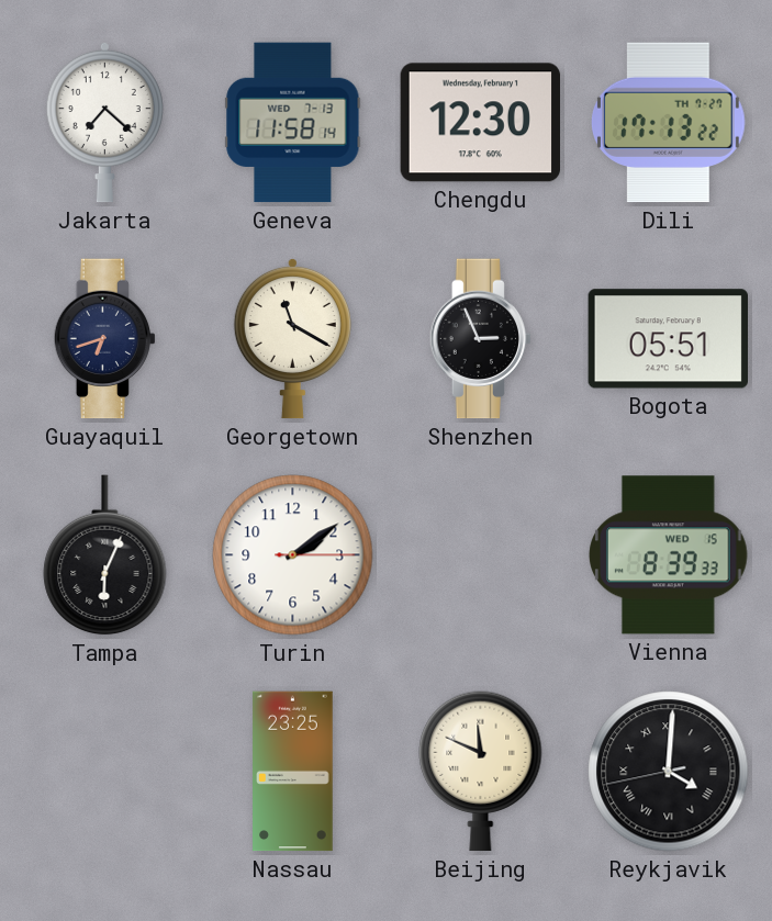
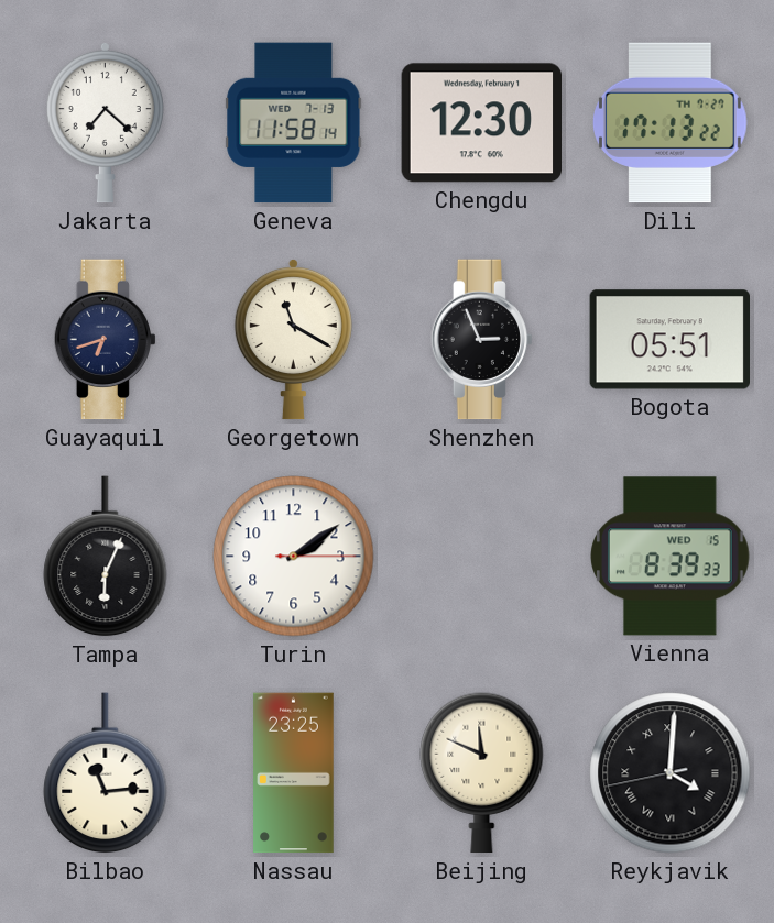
Bilbao: none -> 11:14
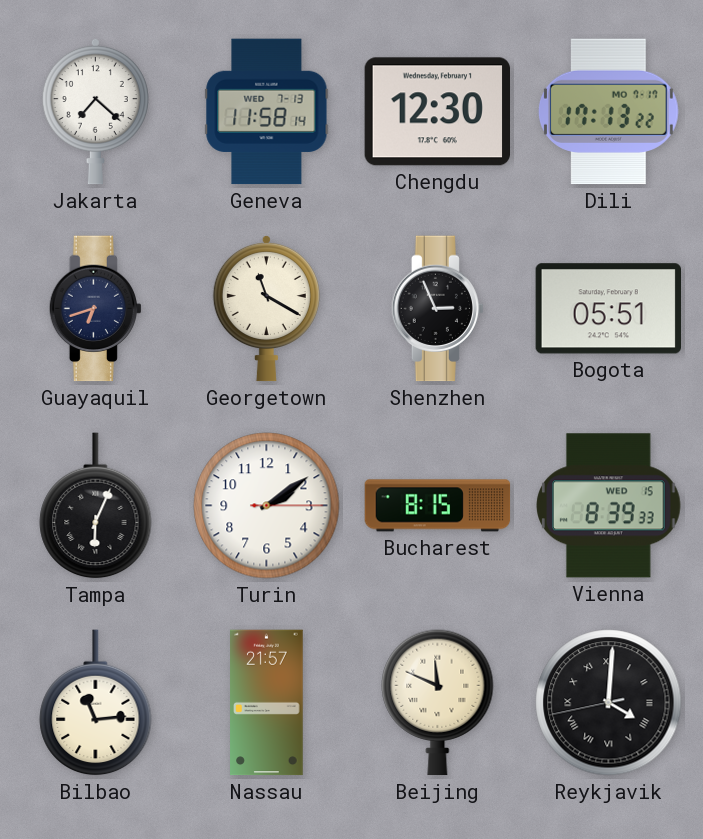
Dili date: TH 7-27 -> MO 7-17
Bucharest: none -> 8:15
Nassau: 23:25 -> 21:57
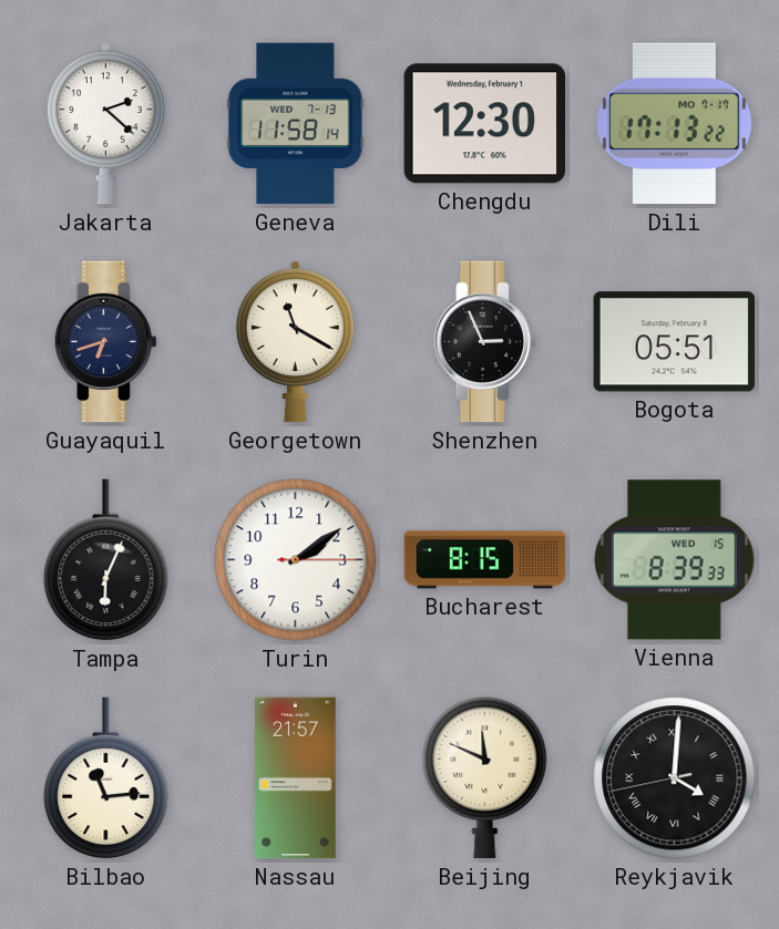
Jakarta: 7:22 -> 2:22
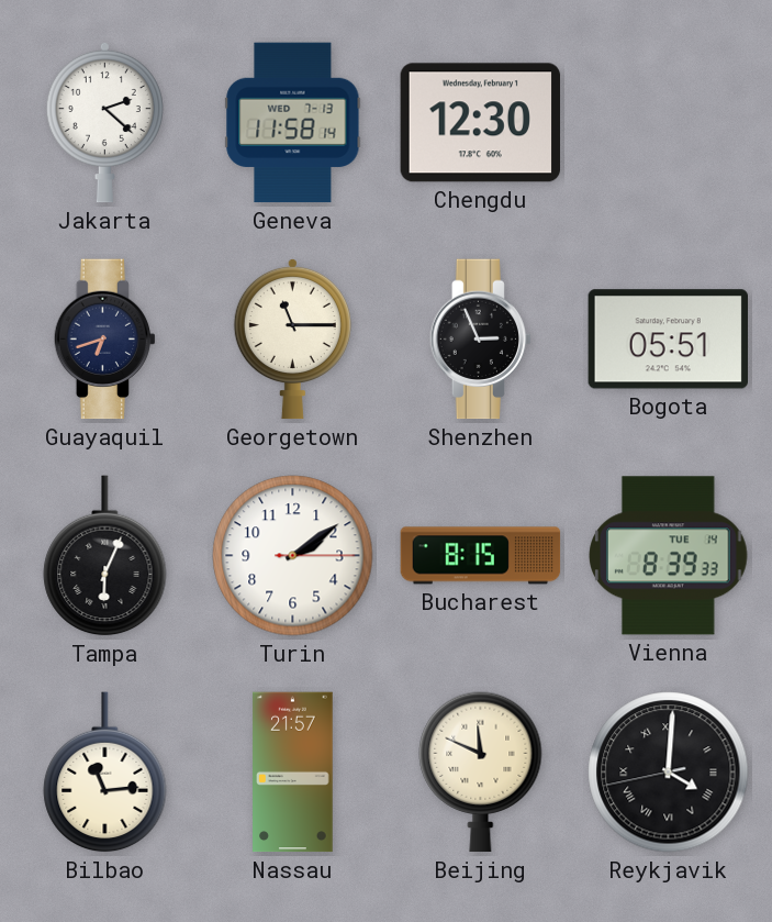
Dili: 17:13 -> none
Georgetown: 11:20 -> 11:15
Vienna date: WED 15 -> TUE 14
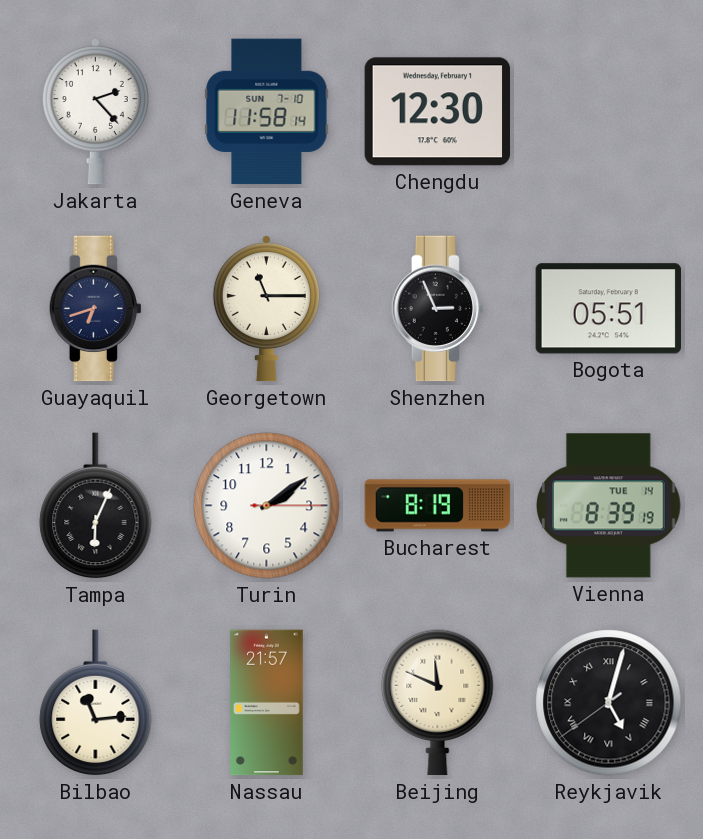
Jakarta: 2:22 -> 2:23
Geneva date: WED 7-13 -> SUN 7-10
Bucharest: 8:15 -> 8:19
Vienna: 8:39:33 -> 8:39:19
Reykjavik: 4:00 -> 5:02
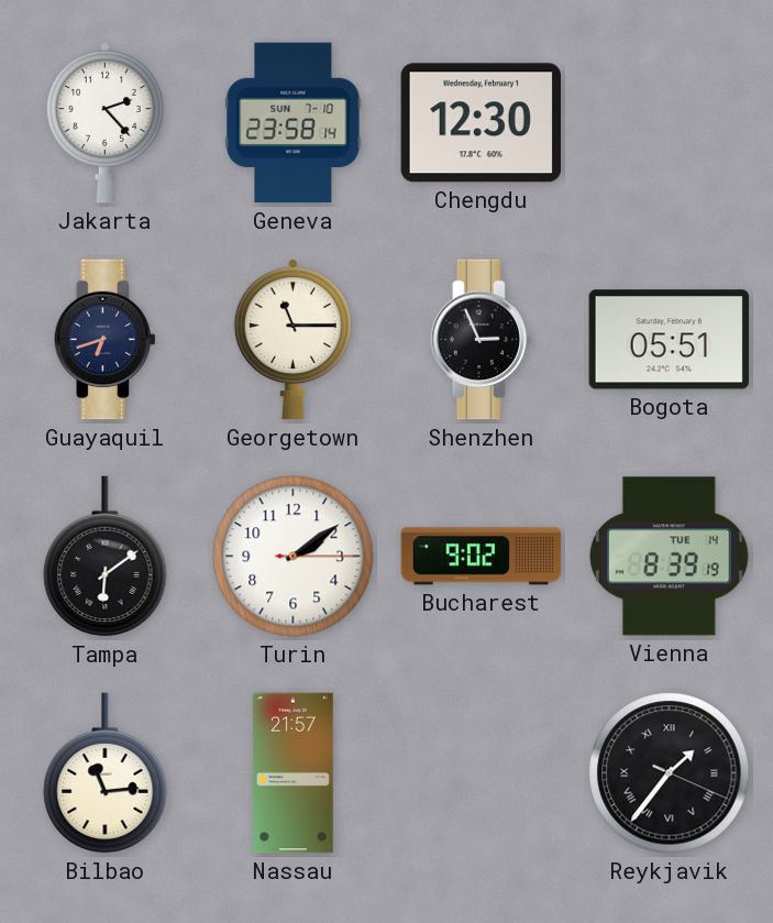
Geneva: 11:58 -> 23:58
Tampa: 6:04 -> 6:09
Bucharest: 8:19 -> 9:02
Beijing: 11:49 -> none
Reykjavik: 5:02 -> 1:36
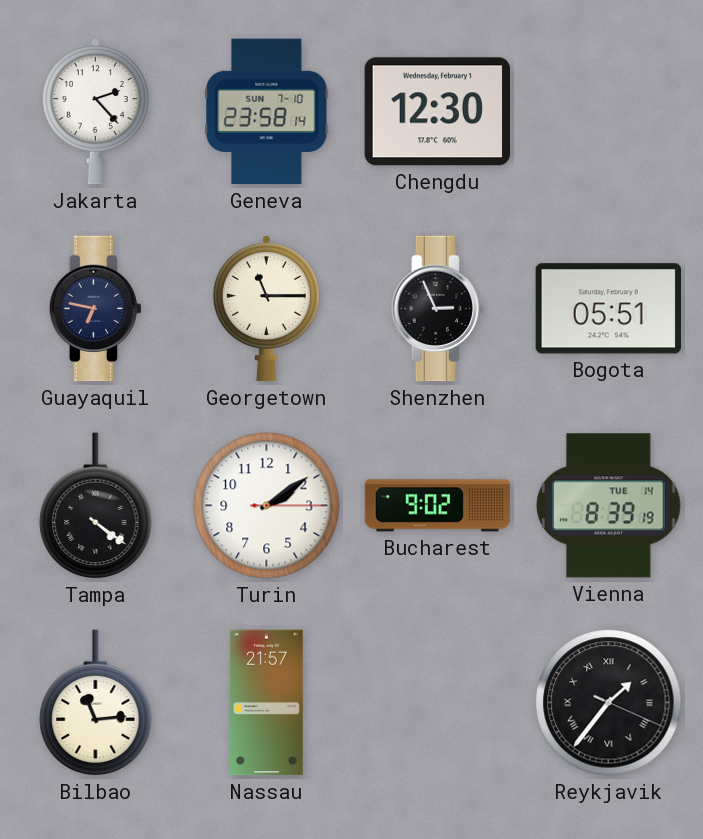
Guayaquil: 6:42 -> 6:47
Tampa: 6:09 -> 4:21
